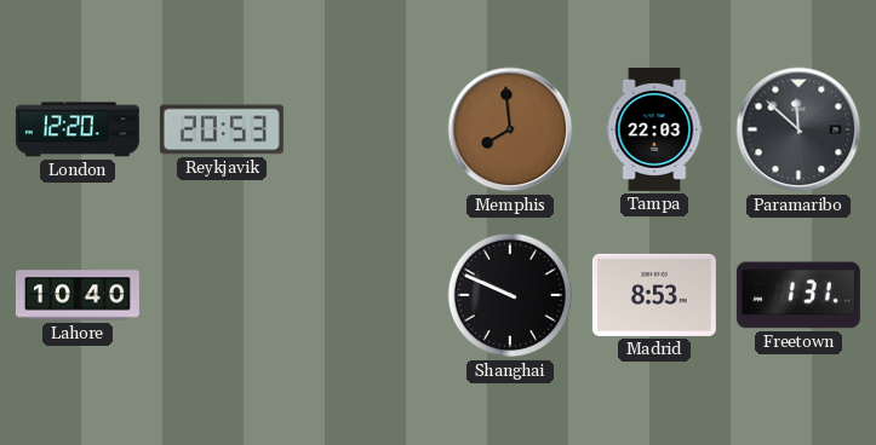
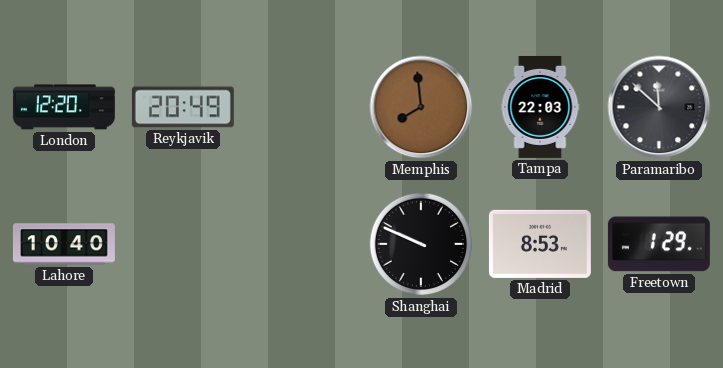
Reykjavik: 20:53 -> 20:49
Freetown: 1:31 -> 1:29
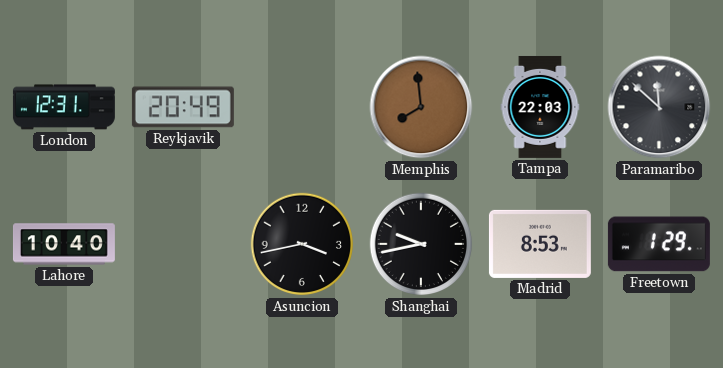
London: 12:20 -> 12:31
Asuncion: none -> 3:43
Shanghai: 9:49 -> 9:43
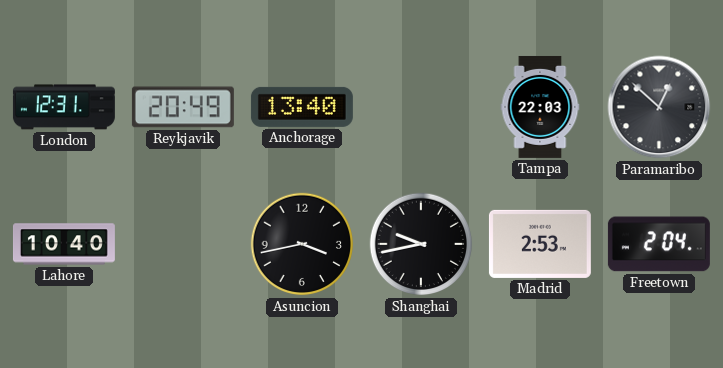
Anchorage: none -> 13:40
Memphis: 7:59 -> none
Paramaribo: 11:52 -> 12:52
Madrid: 8:53 -> 2:53
Freetown: 1:29 -> 2:04
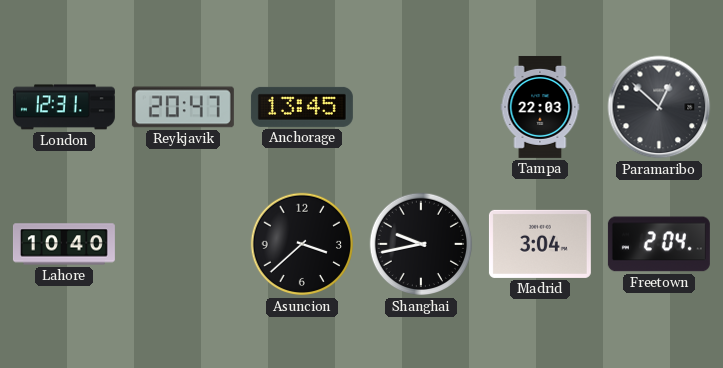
Reykjavik: 20:49 -> 20:47
Anchorage: 13:40 -> 13:45
Asuncion: 3:43 -> 3:38
Madrid: 2:53 -> 3:04
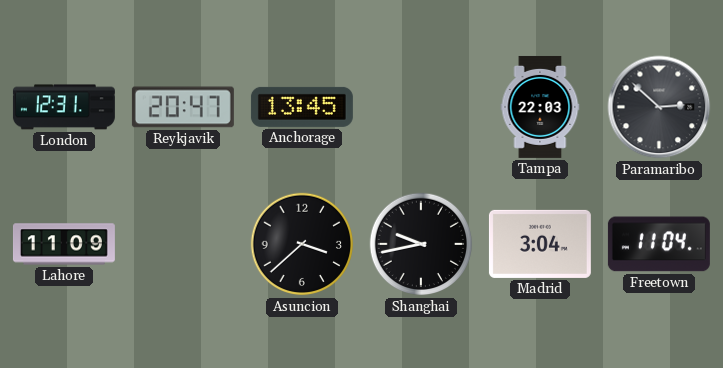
Paramaribo: 12:52 -> 2:52
Lahore: 10:40 -> 11:09
Freetown: 2:04 -> 11:04
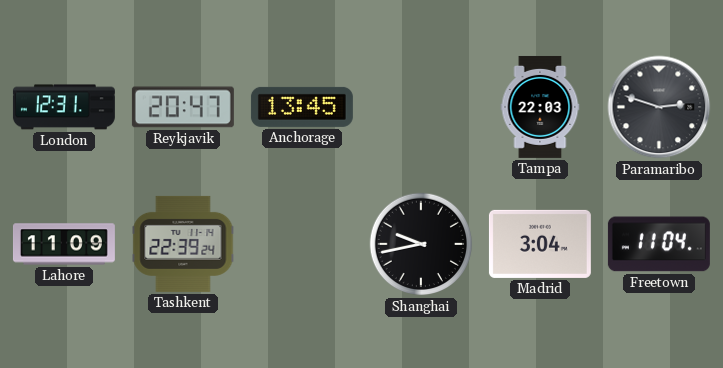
Paramaribo: 2:52 -> 2:48
Tashkent: none -> 22:39
Asuncion: 3:38 -> none
